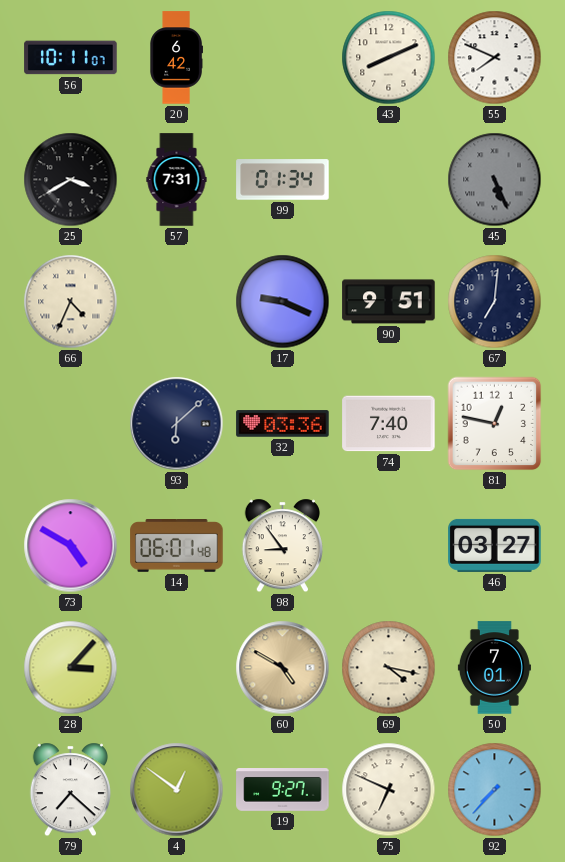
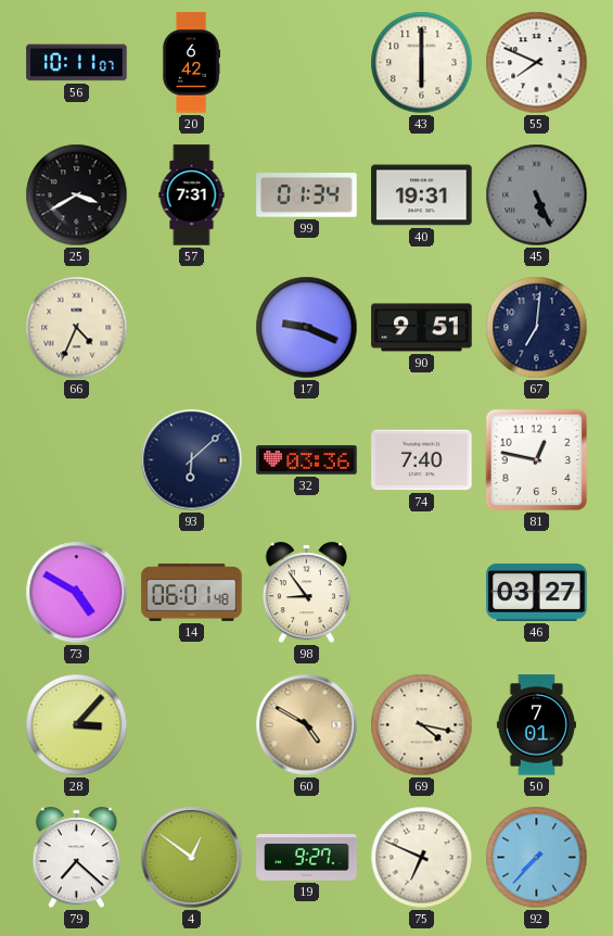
43: 8:11 -> 6:00
40: none -> 19:31
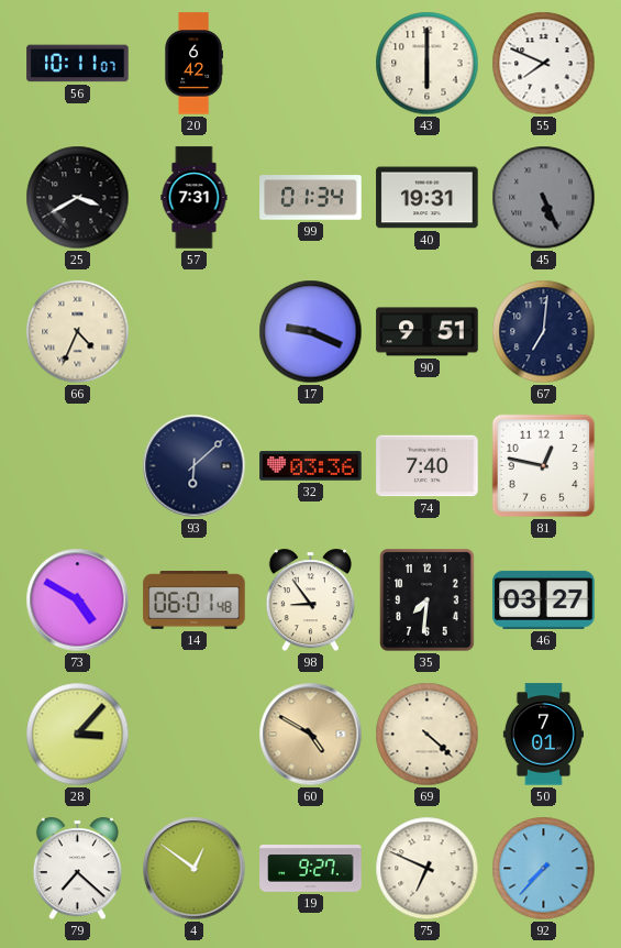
35: none -> 7:31
69: 4:17 -> 4:22
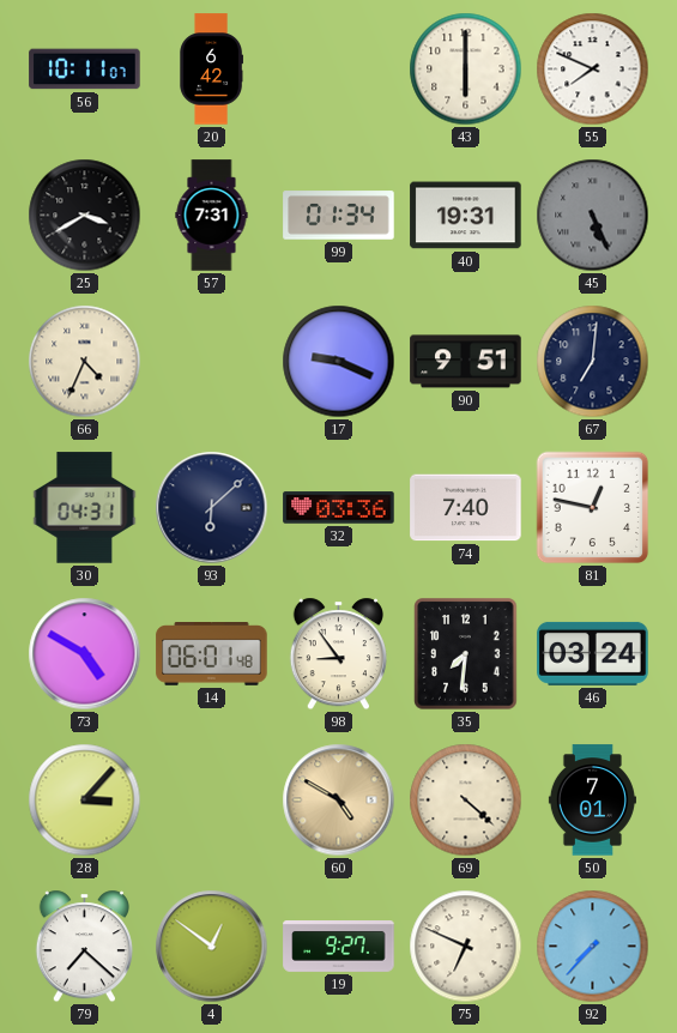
30: none -> 04:31
46: 03:27 -> 03:24
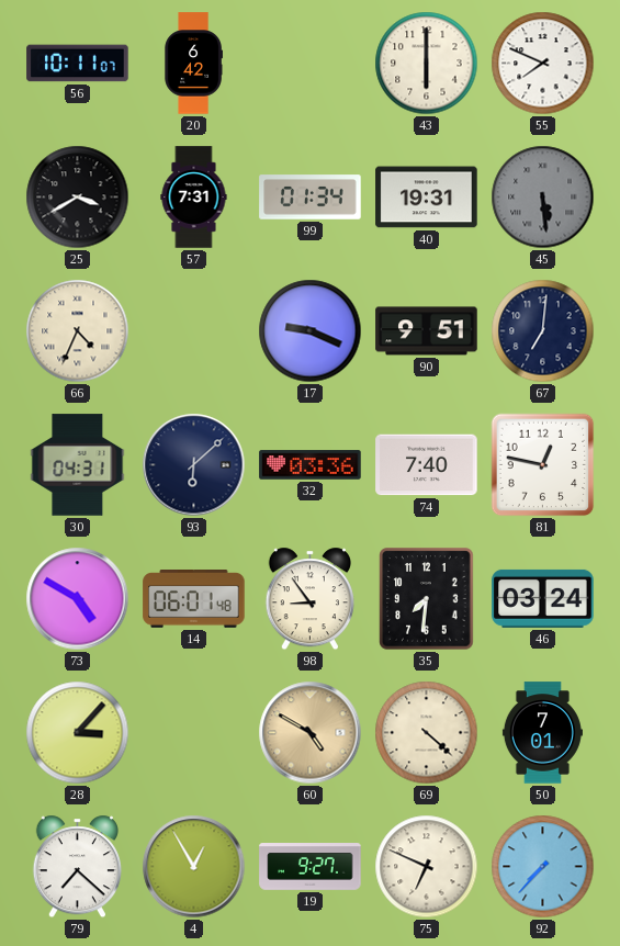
45: 5:26 -> 5:29
4: 12:51 -> 12:55
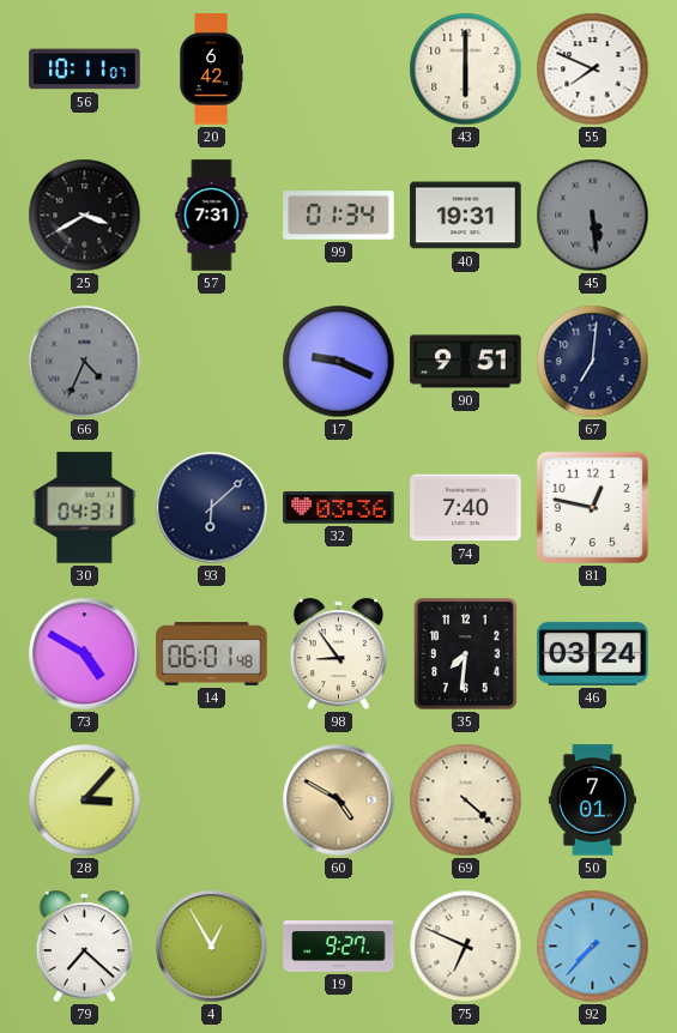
66 dial: cream -> grey
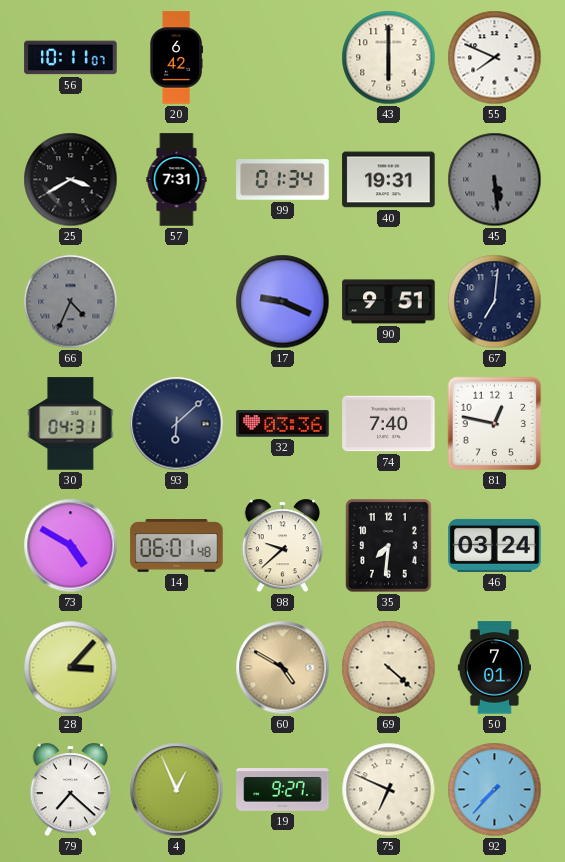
98: 8:54 -> 9:38
4: 12:55 -> 12:56
